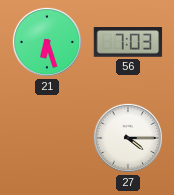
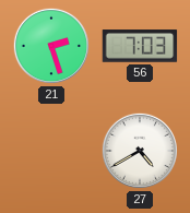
21: 6:27 -> 2:27
27: 4:15 -> 4:40
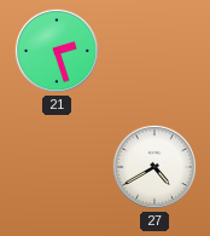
56: 7:03 -> none
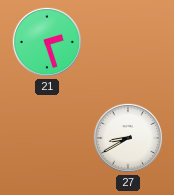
27: 4:40 -> 8:40
